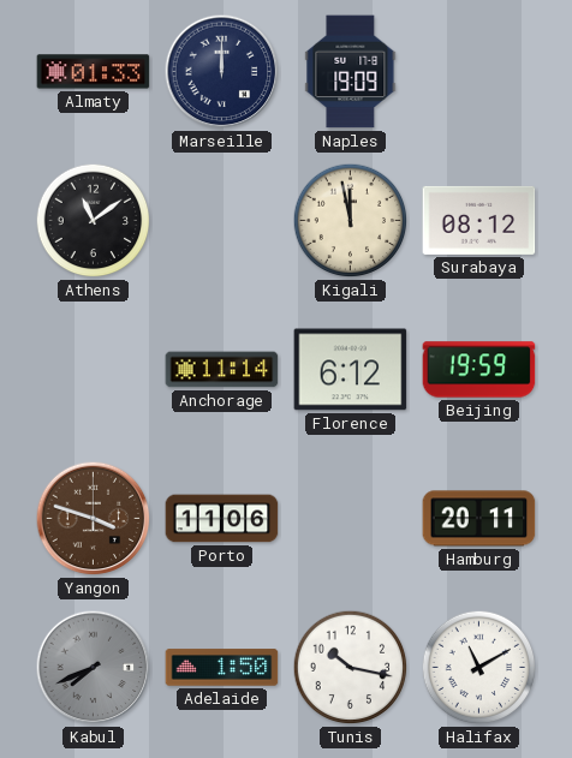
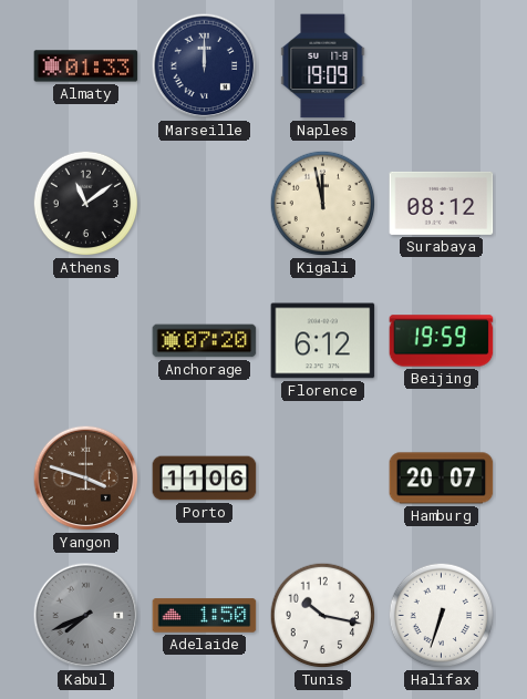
Anchorage: 11:14 -> 07:20
Hamburg: 20:11 -> 20:07
Halifax: 11:10 -> 6:33
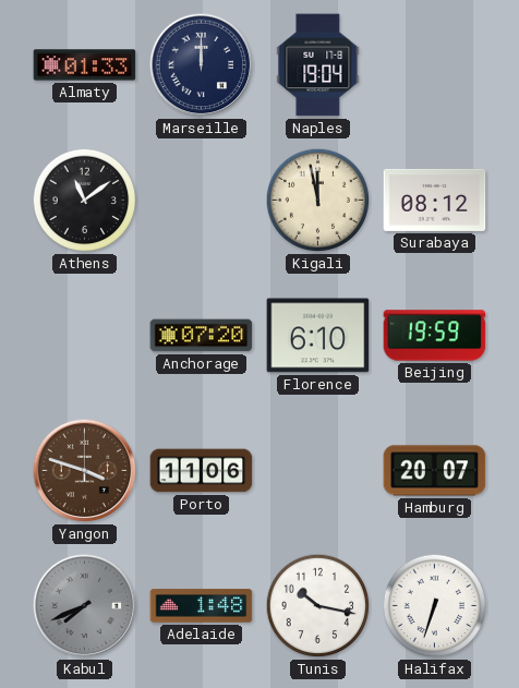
Naples: 19:09 -> 19:04
Florence: 6:12 -> 6:10
Adelaide: 1:50 -> 1:48
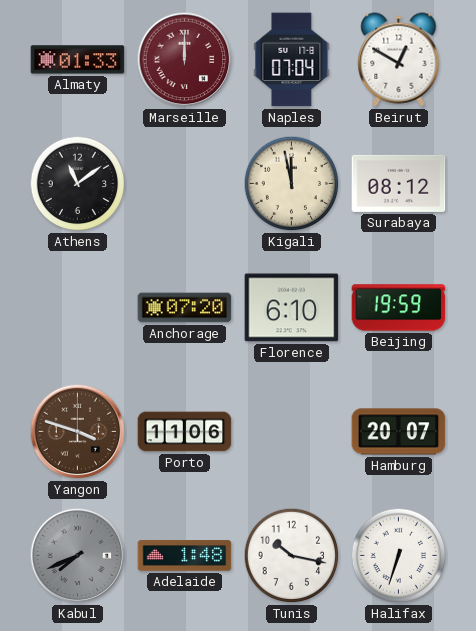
Marseille dial: navy -> burgundy
Naples: 19:04 -> 07:04
Beirut: none -> 12:50
